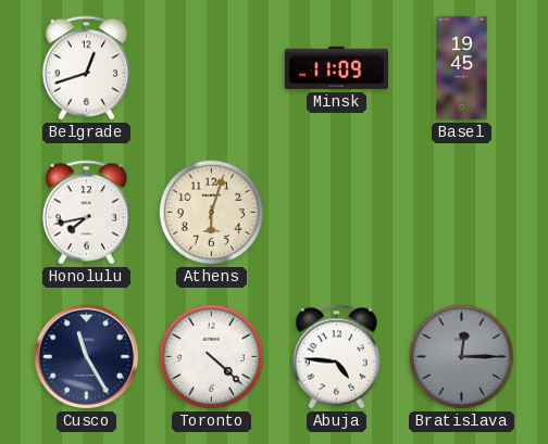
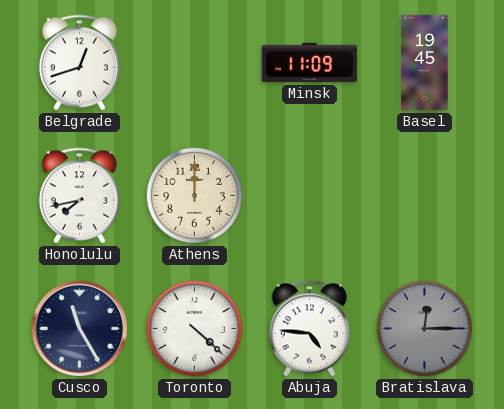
Athens: 6:03 -> 12:00
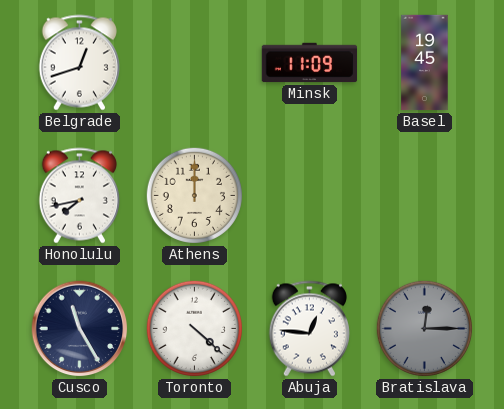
Abuja: 4:46 -> 12:46
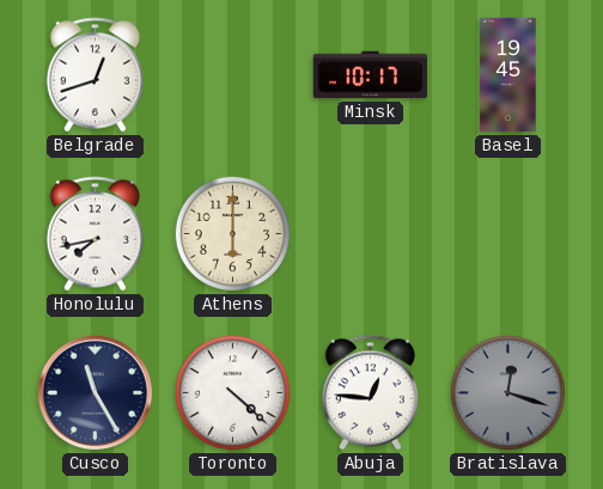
Minsk: 11:09 -> 10:17
Athens: 12:00 -> 6:00
Bratislava: 12:15 -> 12:18
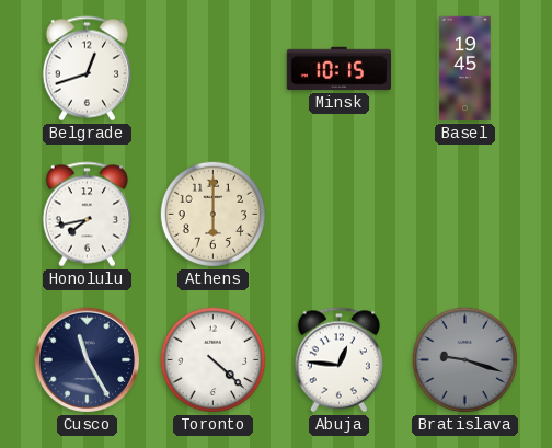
Minsk: 10:17 -> 10:15
Bratislava: 12:18 -> 9:18
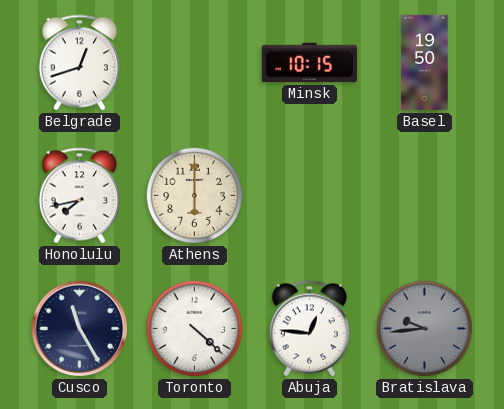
Basel: 19:45 -> 19:50
Bratislava: 9:18 -> 9:44
